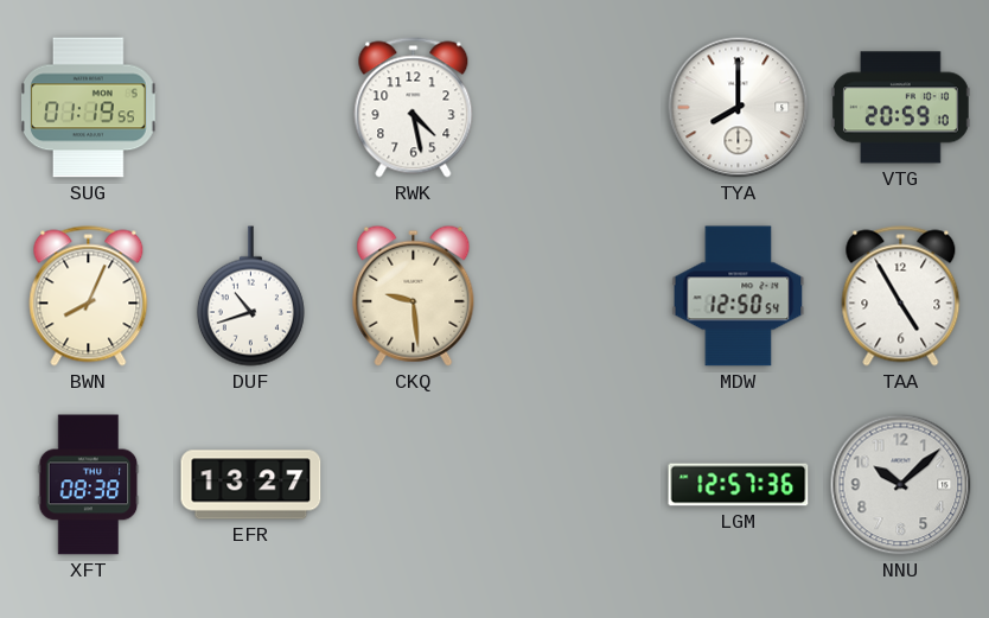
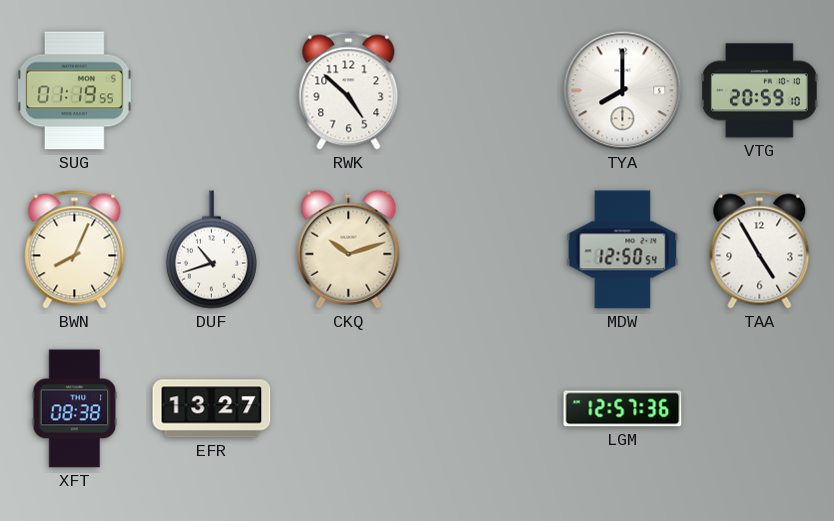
RWK: 4:28 -> 4:52
CKQ: 9:29 -> 10:12
NNU: 10:08 -> none
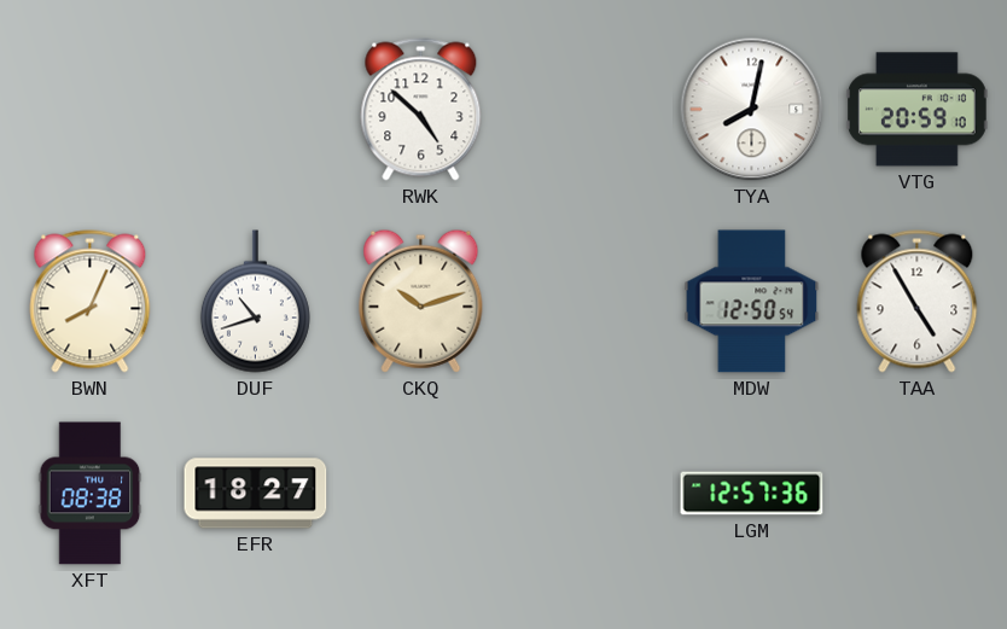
SUG: 01:19 -> none
TYA: 8:00 -> 8:02
EFR: 13:27 -> 18:27
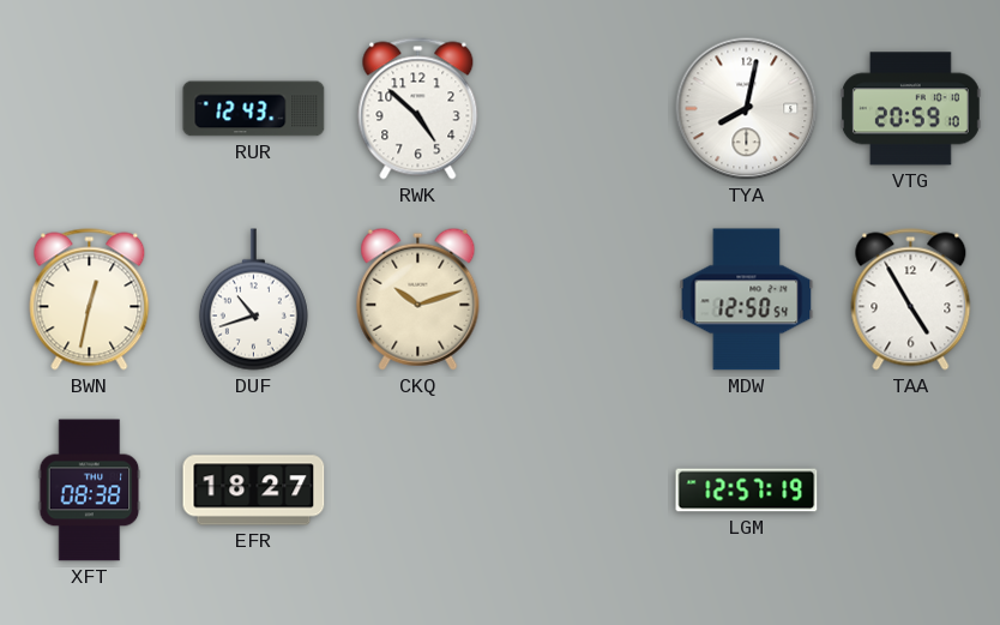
RUR: none -> 12:43
BWN: 8:04 -> 12:32
LGM: 12:57:36 -> 12:57:19
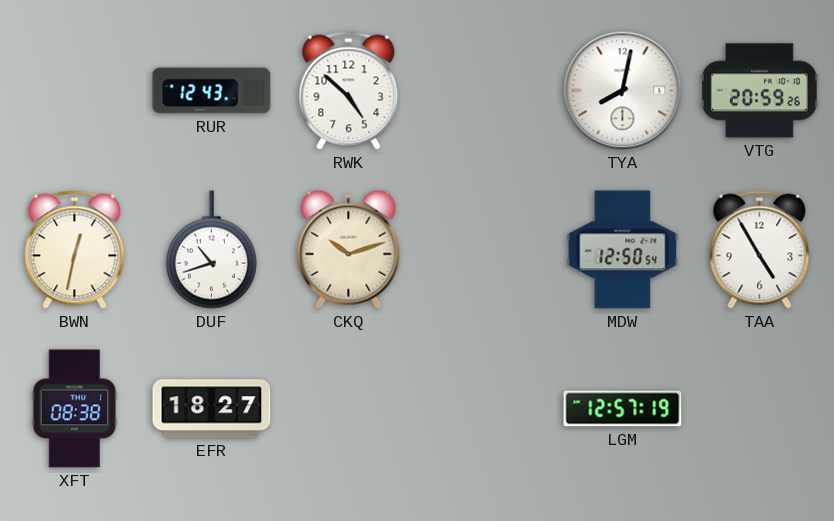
VTG: 20:59:10 -> 20:59:26
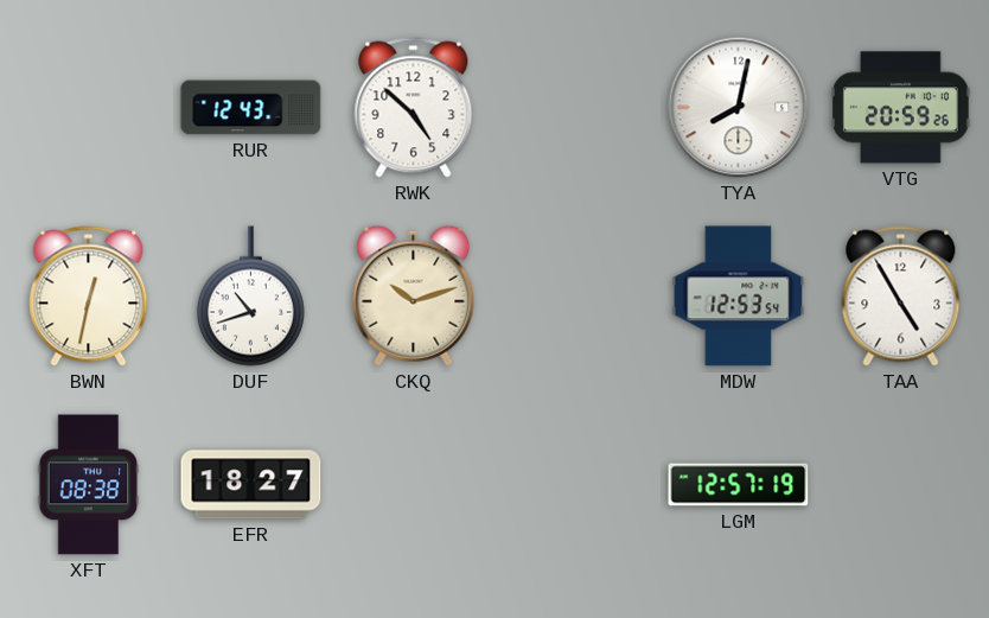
MDW: 12:50 -> 12:53
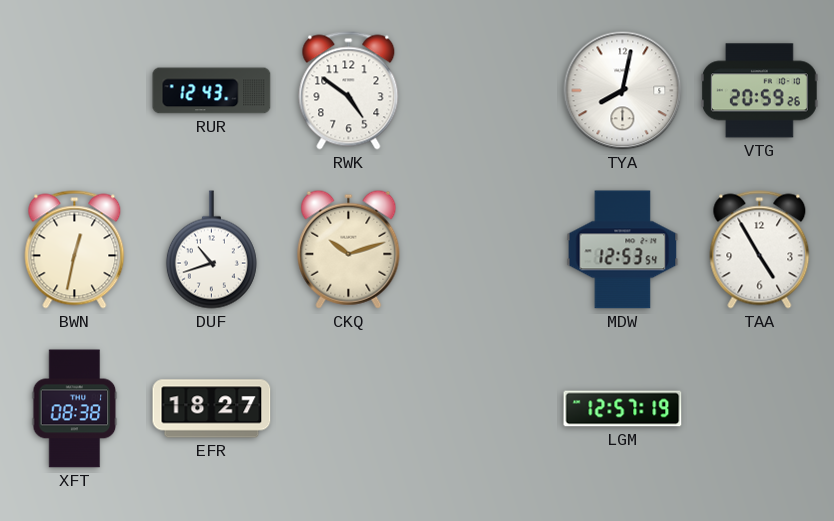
RWK: 4:52 -> 4:51
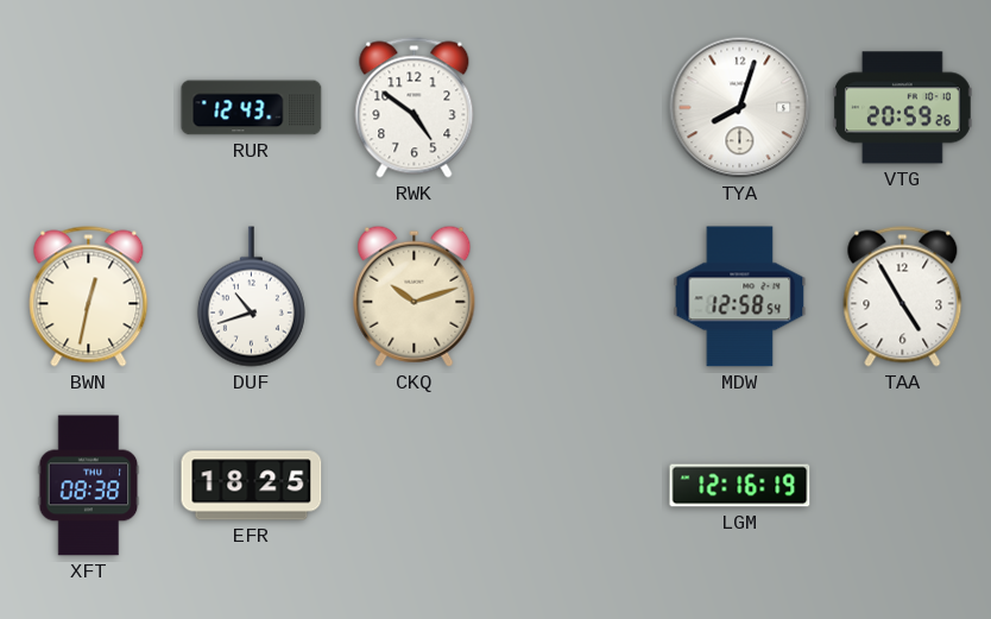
TYA: 8:02 -> 8:03
MDW: 12:53 -> 12:58
EFR: 18:27 -> 18:25
LGM: 12:57 -> 12:16
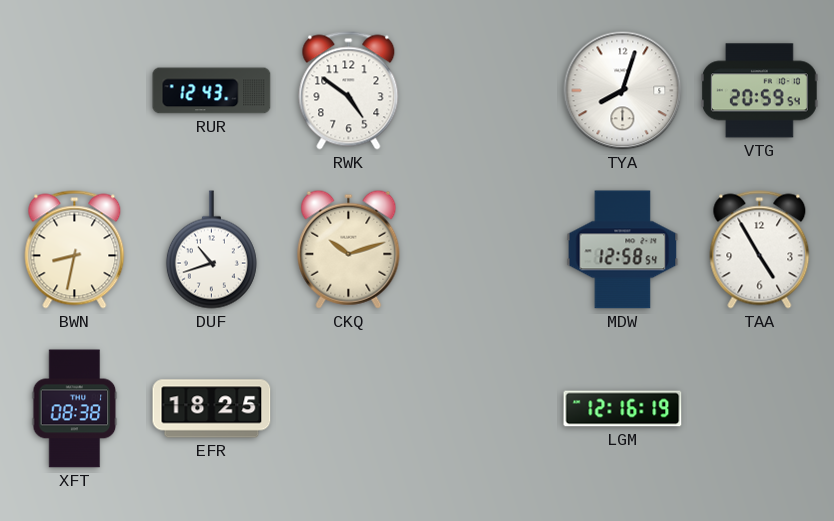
VTG: 20:59:26 -> 20:59:54
BWN: 12:32 -> 8:32
